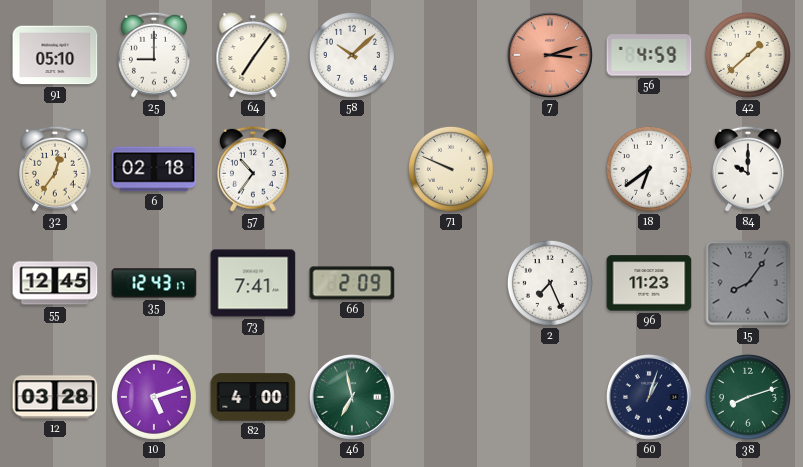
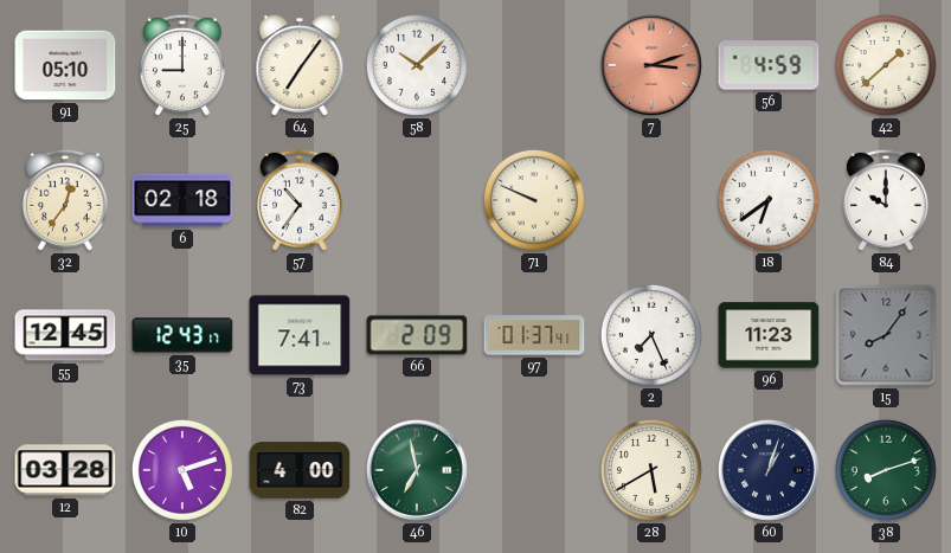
97: none -> 01:37
28: none -> 5:40
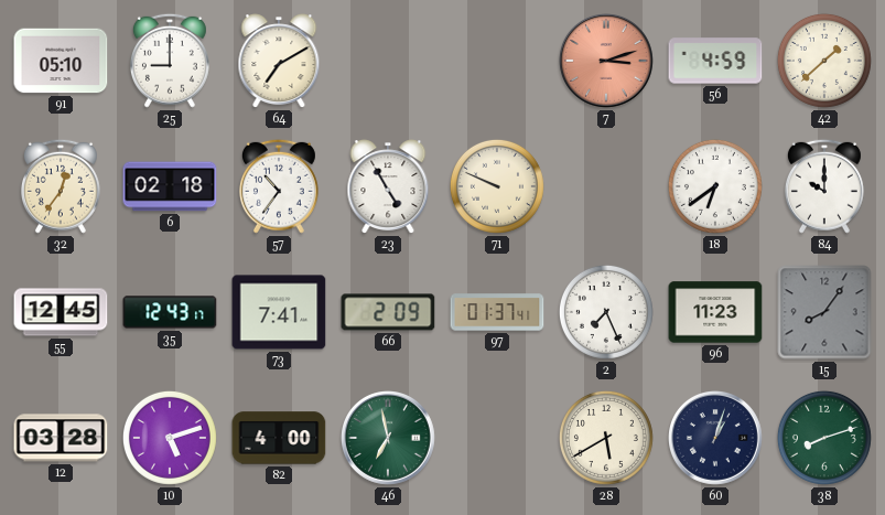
64: 7:06 -> 7:10
58: 10:08 -> none
23: none -> 4:55
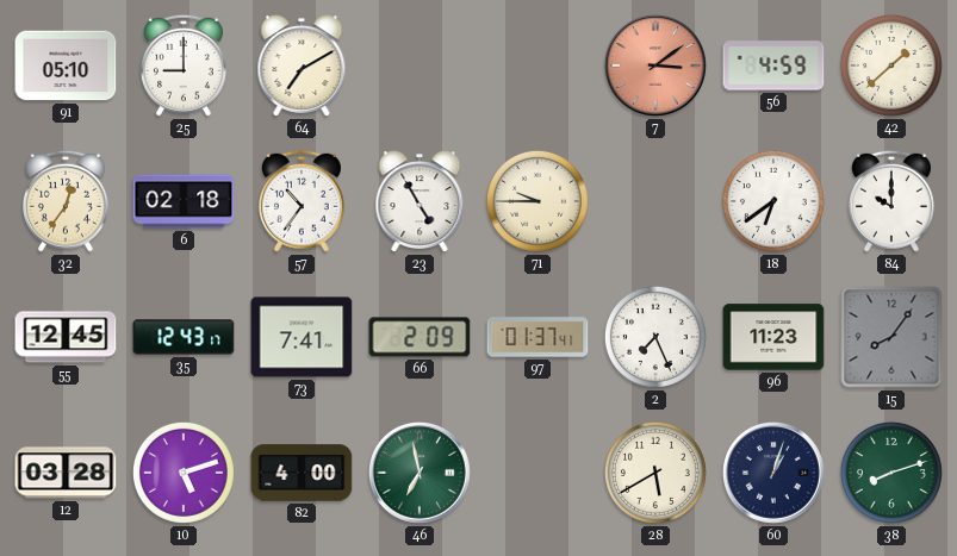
7: 3:12 -> 3:09
71: 9:49 -> 9:45
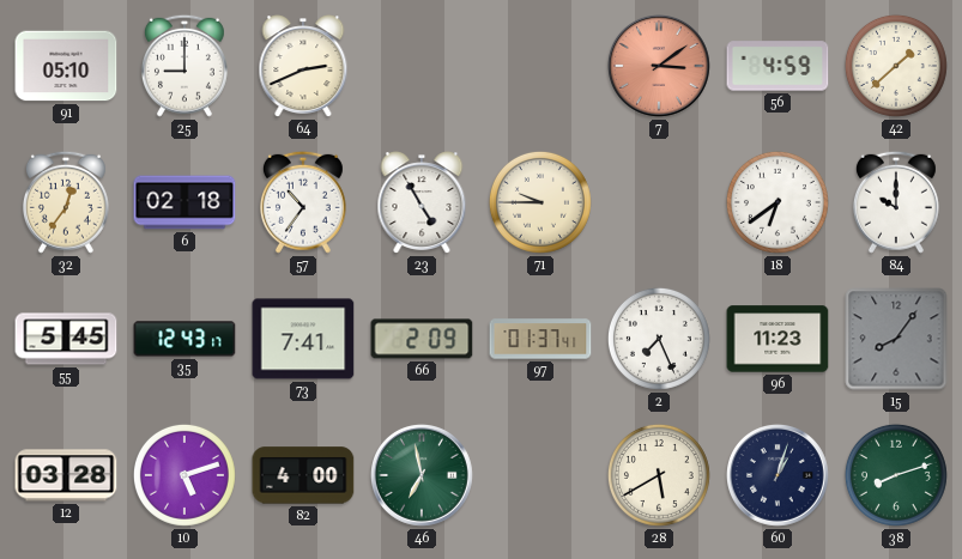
64: 7:10 -> 2:41
55: 12:45 -> 5:45
